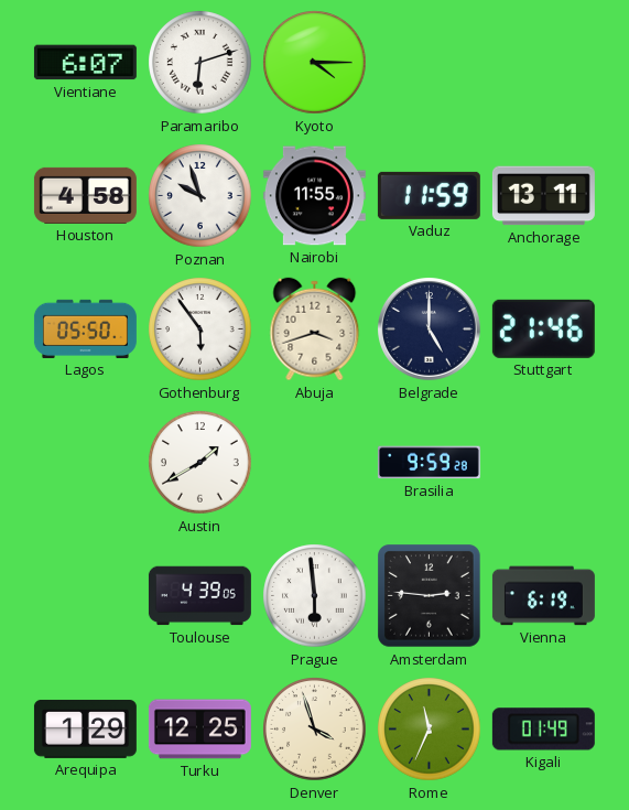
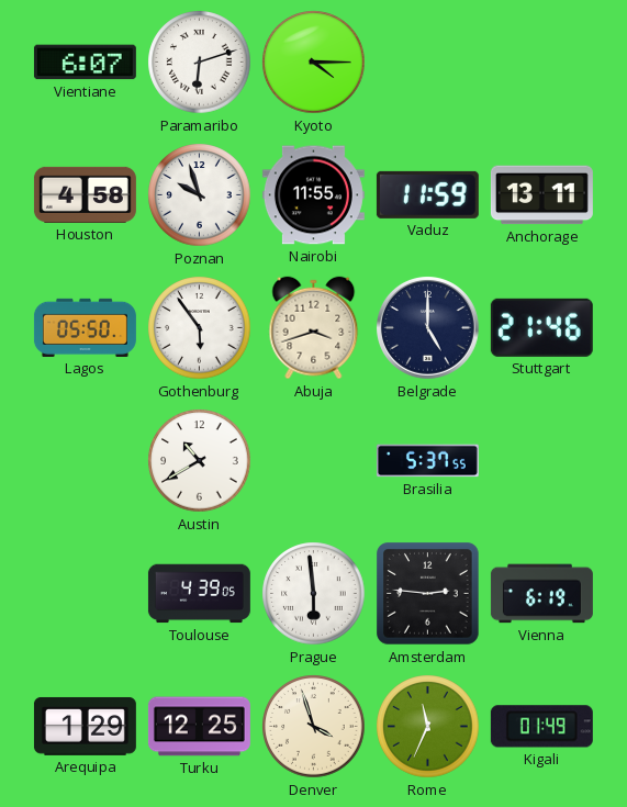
Austin: 1:40 -> 10:40
Brasilia: 9:59 -> 5:37
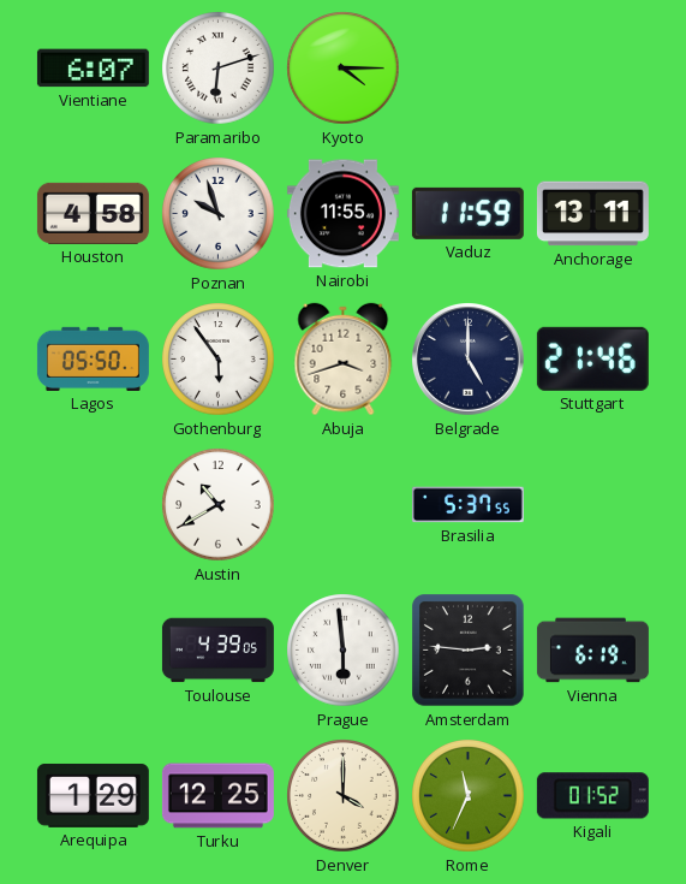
Denver: 3:57 -> 4:00
Kigali: 01:49 -> 01:52
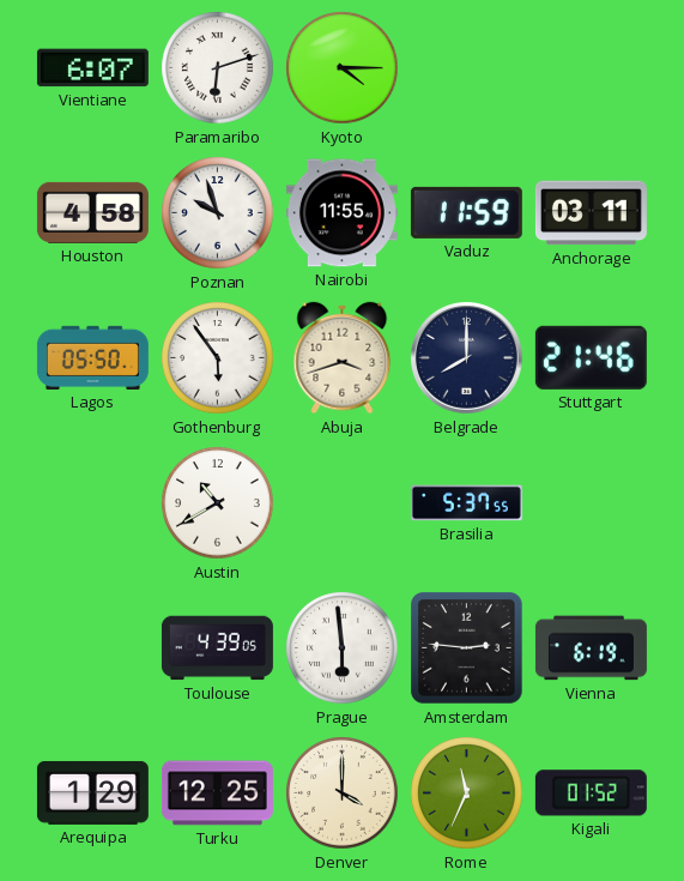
Anchorage: 13:11 -> 03:11
Belgrade: 5:00 -> 8:00
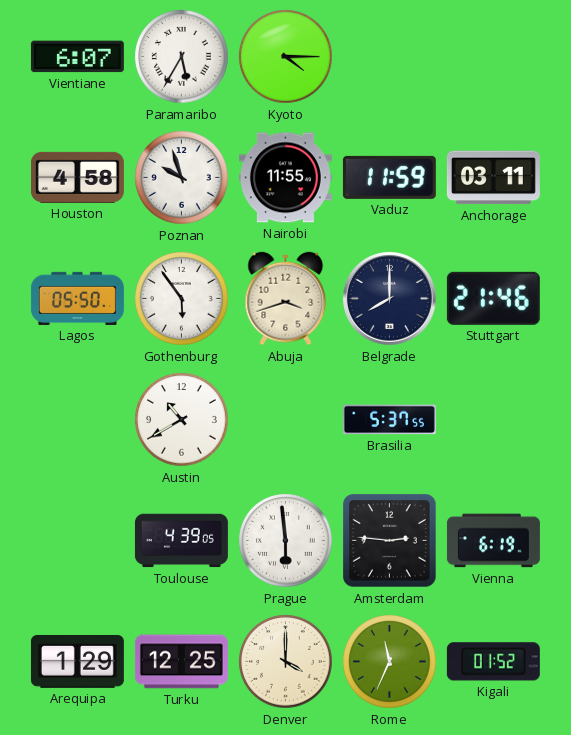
Paramaribo: 6:12 -> 5:35
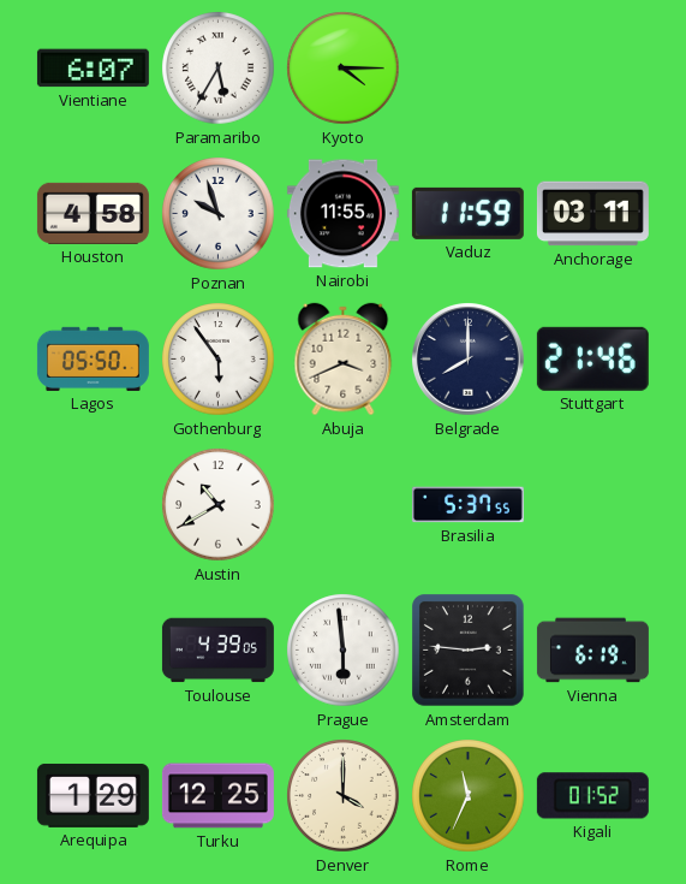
Abuja: 3:42 -> 3:41
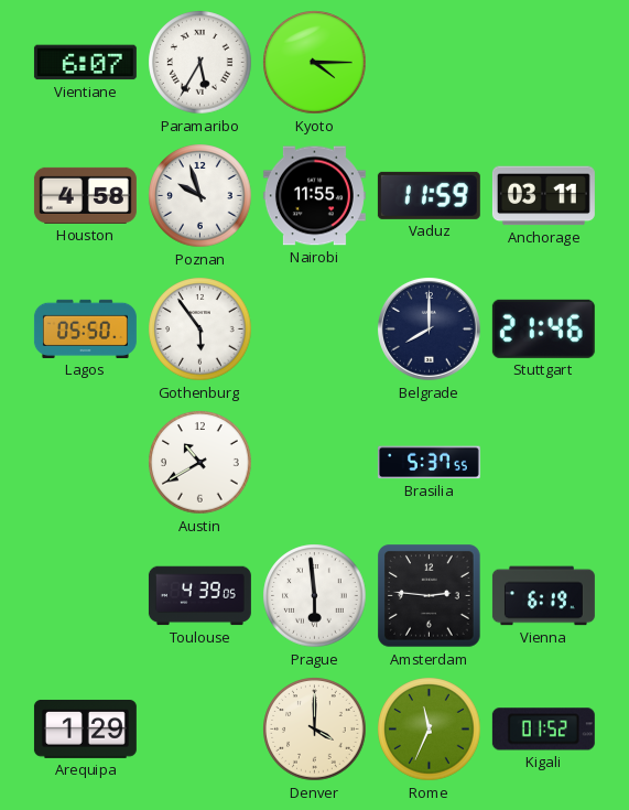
Abuja: 3:41 -> none
Turku: 12:25 -> none
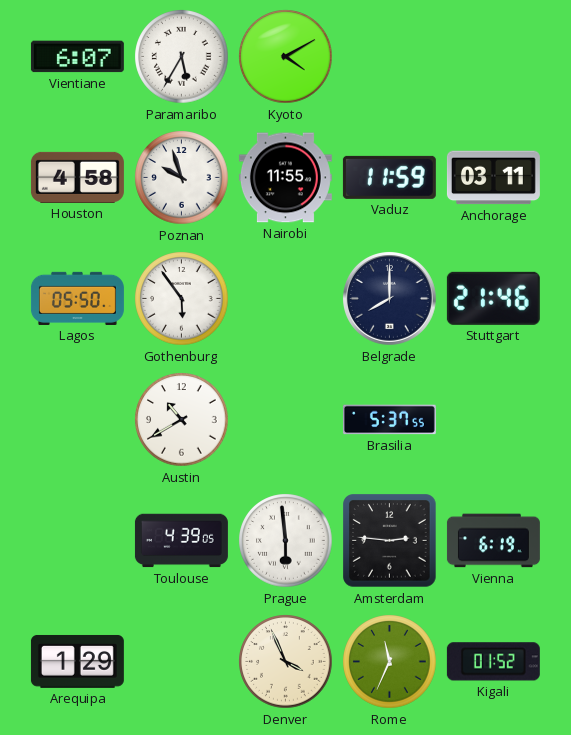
Kyoto: 4:15 -> 4:10
Denver: 4:00 -> 3:56
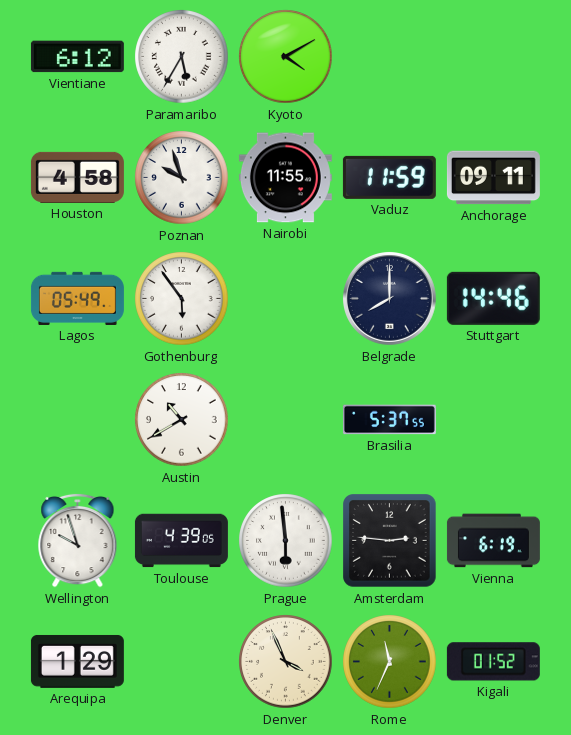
Vientiane: 6:07 -> 6:12
Anchorage: 03:11 -> 09:11
Lagos: 05:50 -> 05:49
Stuttgart: 21:46 -> 14:46
Wellington: none -> 9:57
